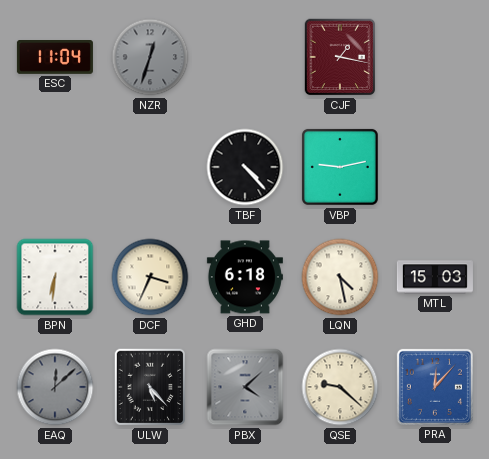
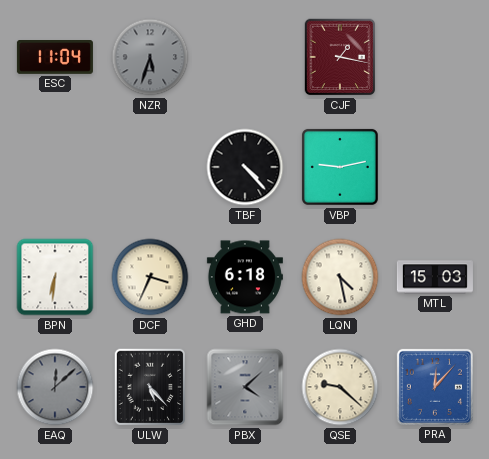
NZR: 12:33 -> 5:33
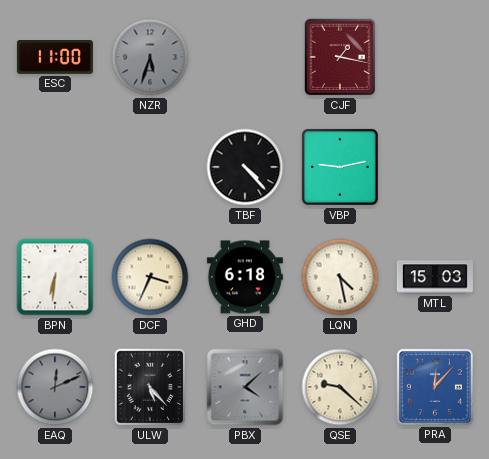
ESC: 11:04 -> 11:00
EAQ: 12:08 -> 12:11
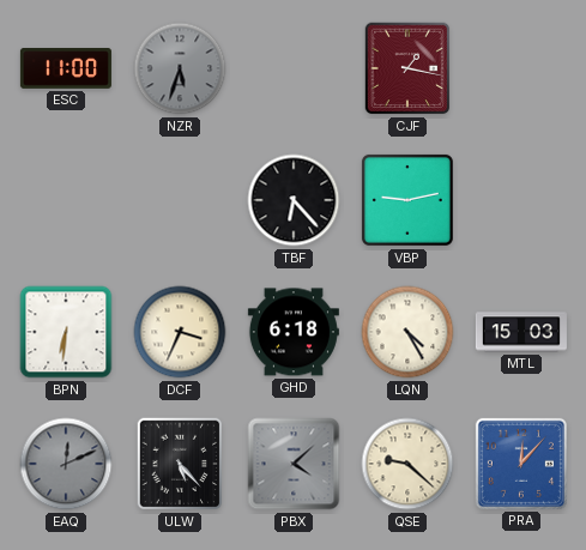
TBF: 4:23 -> 6:23
LQN: 4:28 -> 4:25
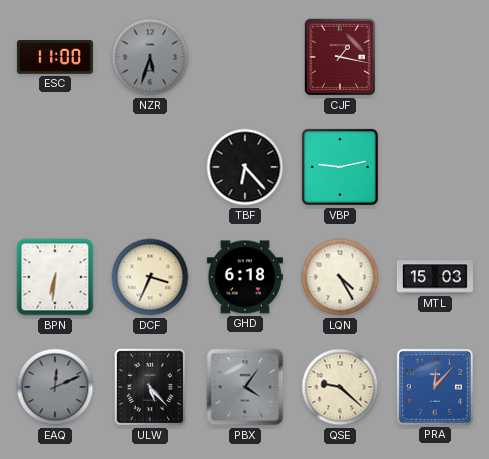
PBX: 4:08 -> 4:06
